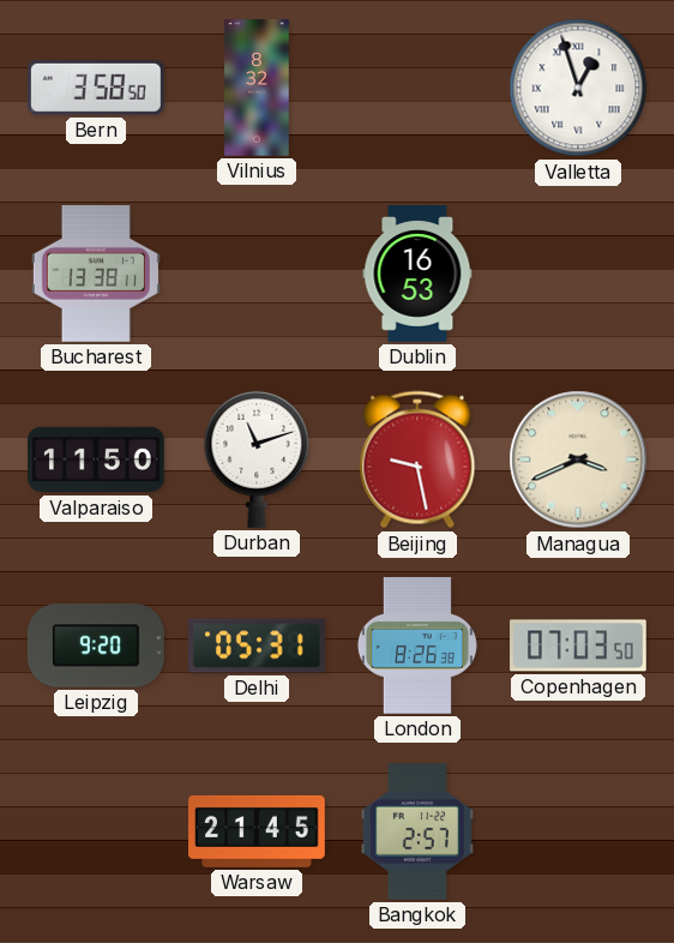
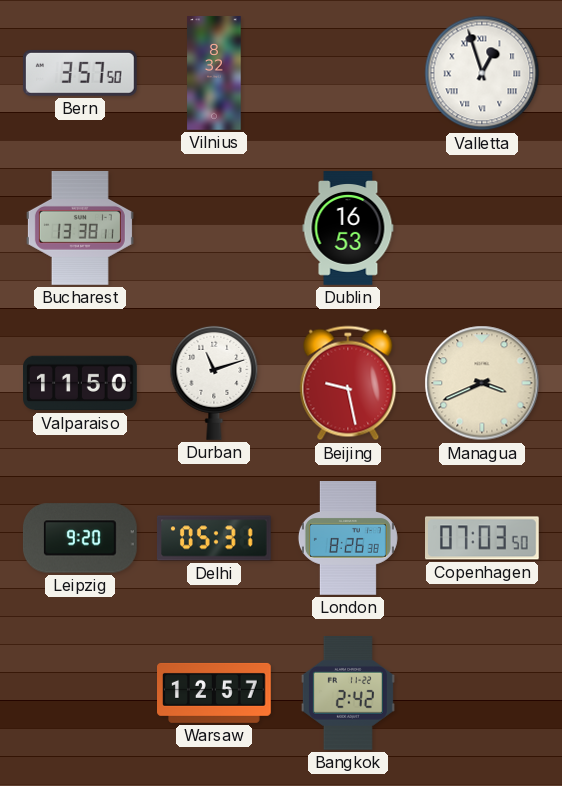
Bern: 3:58 -> 3:57
Warsaw: 21:45 -> 12:57
Bangkok: 2:57 -> 2:42
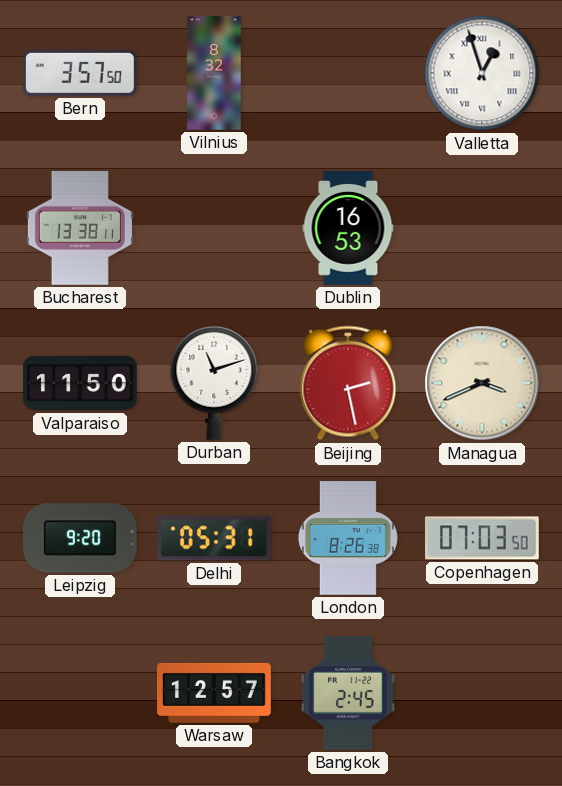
Beijing: 9:28 -> 2:28
Bangkok: 2:42 -> 2:45
